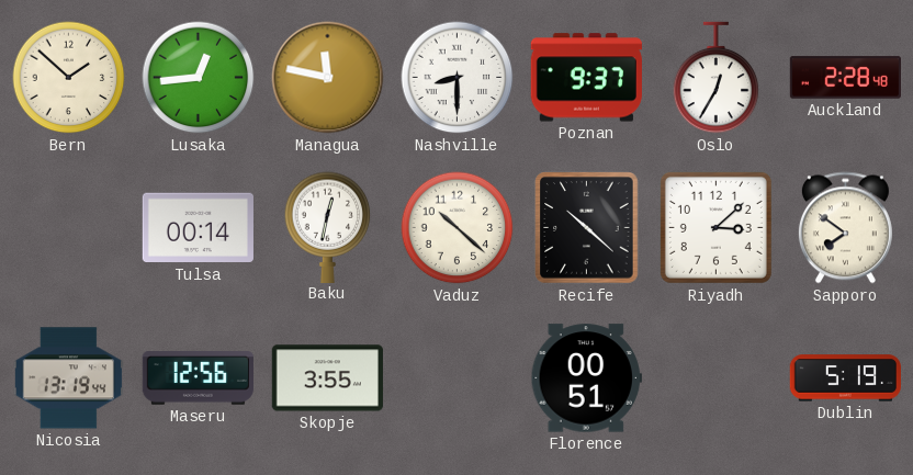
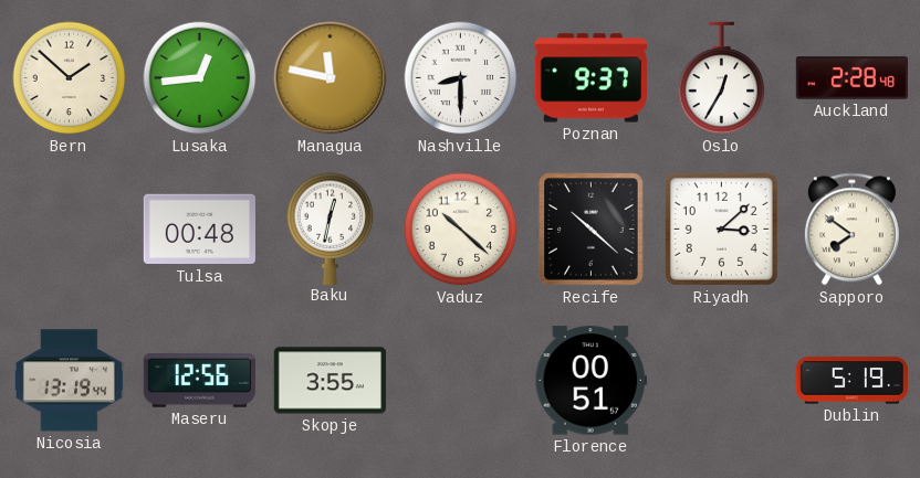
Tulsa: 00:14 -> 00:48
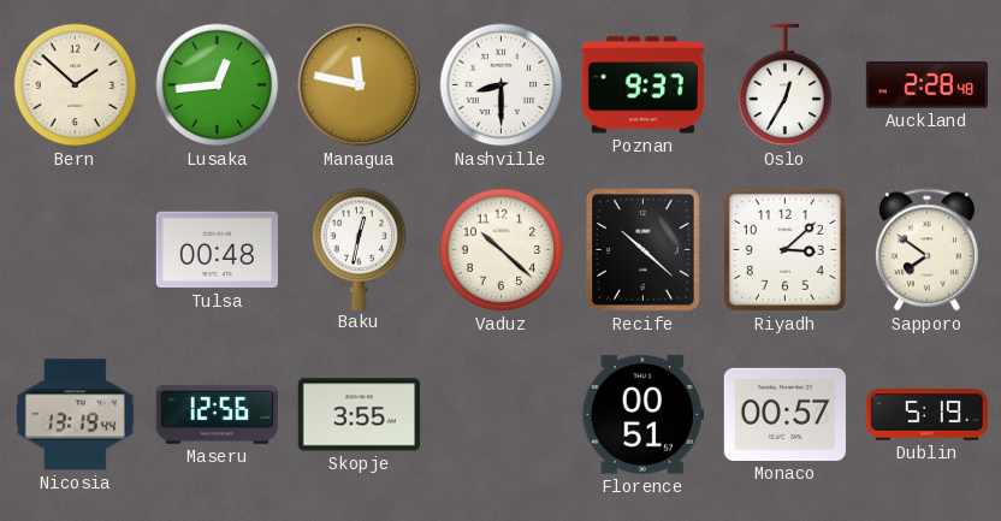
Monaco: none -> 00:57
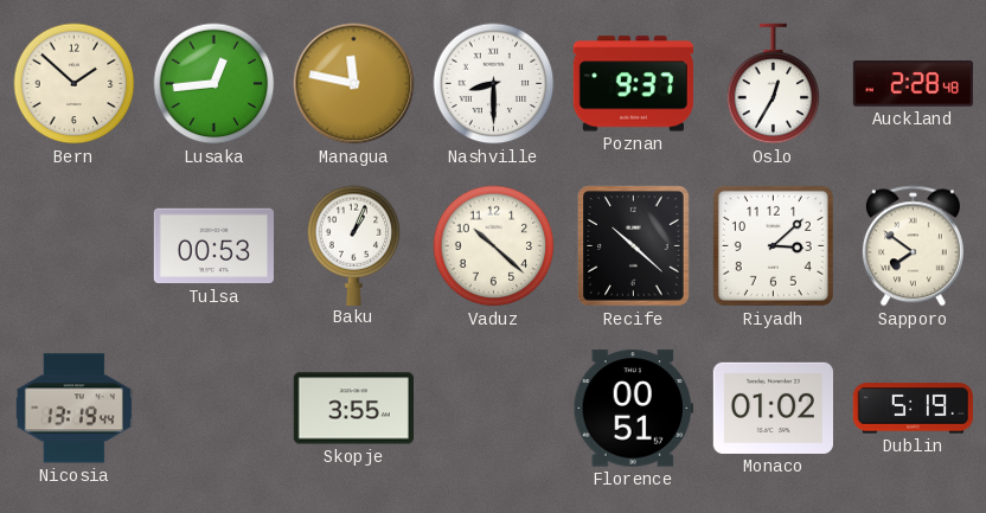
Tulsa: 00:48 -> 00:53
Baku: 12:32 -> 1:04
Maseru: 12:56 -> none
Monaco: 00:57 -> 01:02
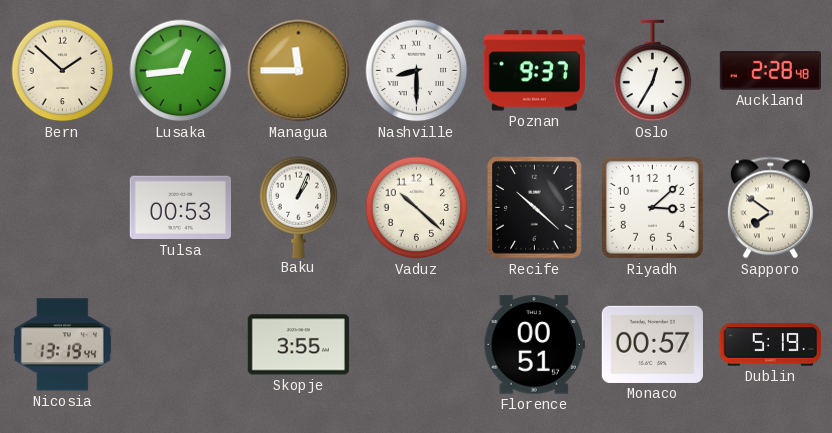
Managua: 11:47 -> 11:45
Monaco: 01:02 -> 00:57
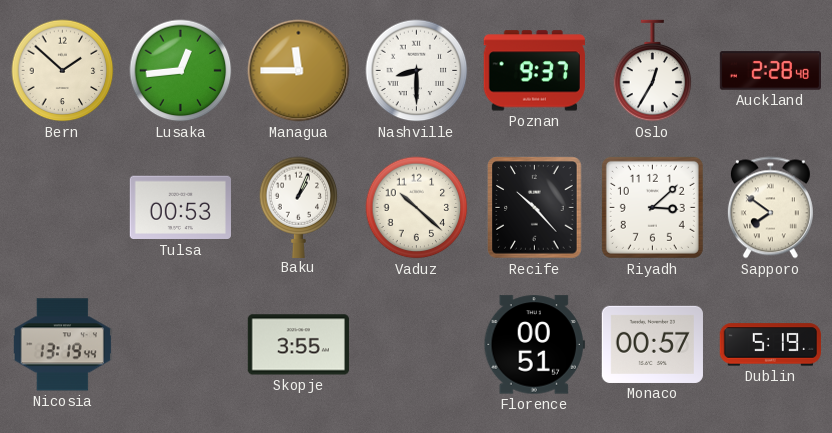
Recife: 10:22 -> 10:23
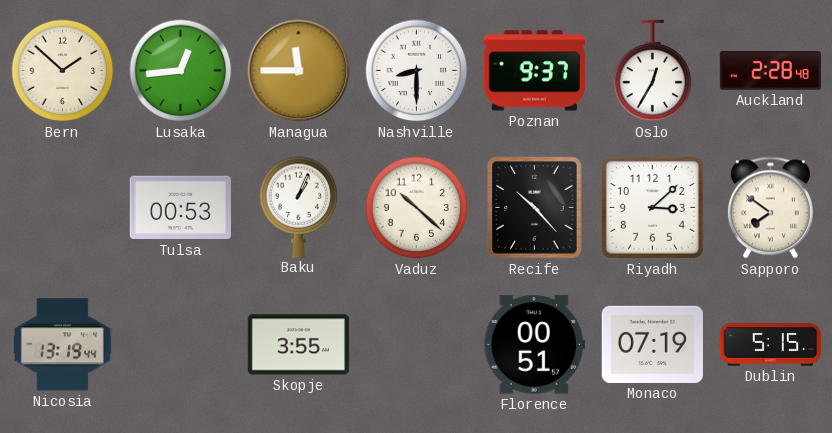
Monaco: 00:57 -> 07:19
Dublin: 5:19 -> 5:15
